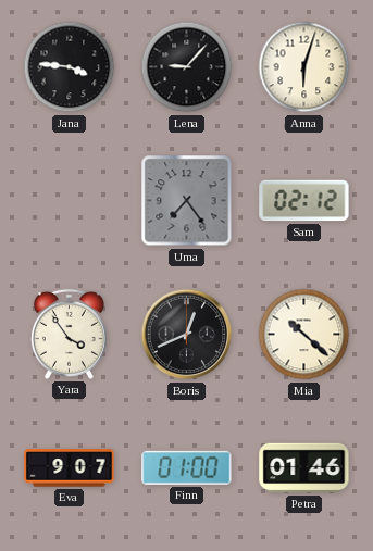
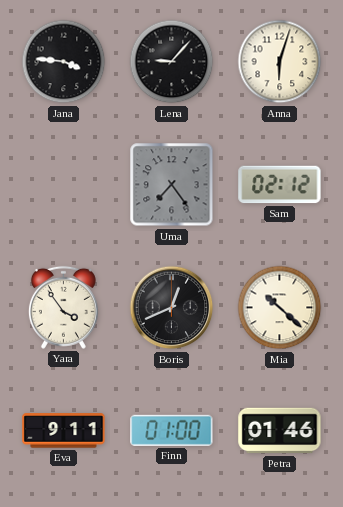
Eva: 9:07 -> 9:11
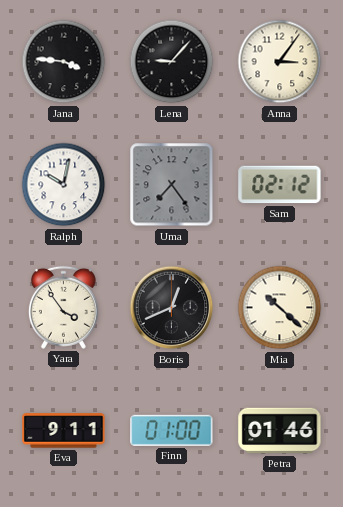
Anna: 6:03 -> 3:06
Ralph: none -> 10:02
